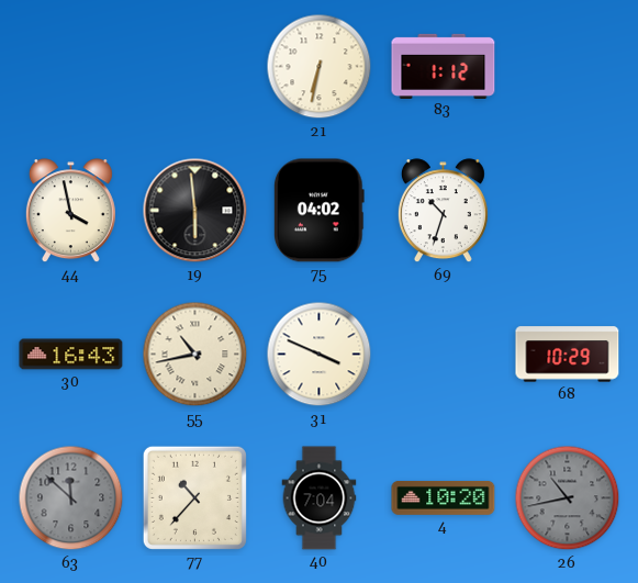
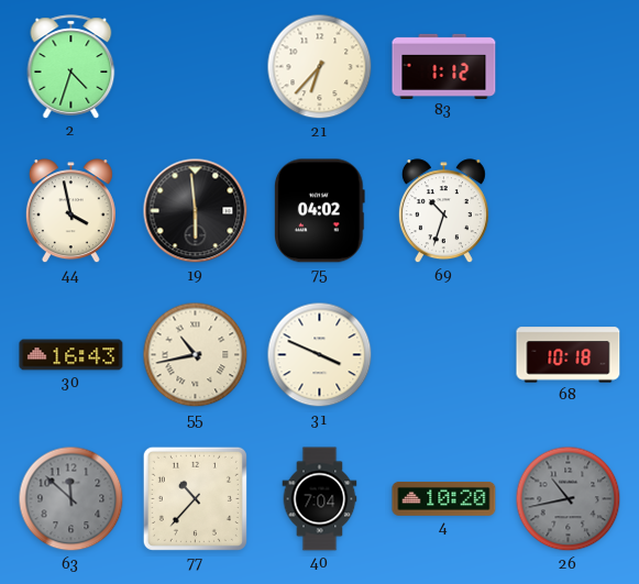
2: none -> 4:33
21: 6:32 -> 6:37
68: 10:29 -> 10:18
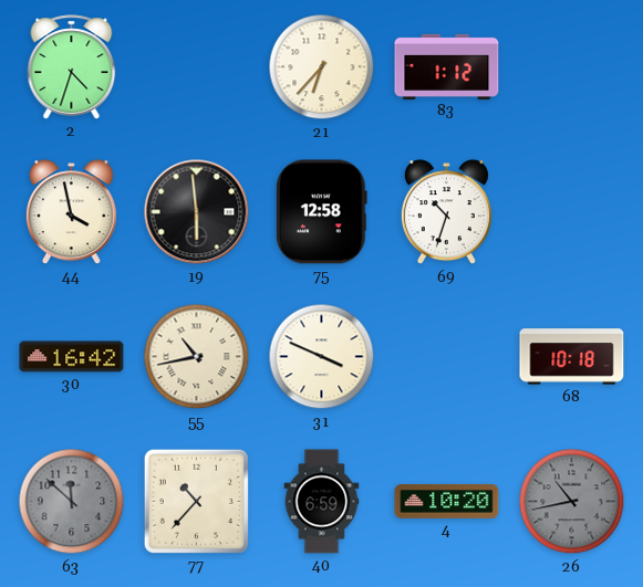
75: 04:02 -> 12:58
30: 16:43 -> 16:42
40: 7:04 -> 6:59
